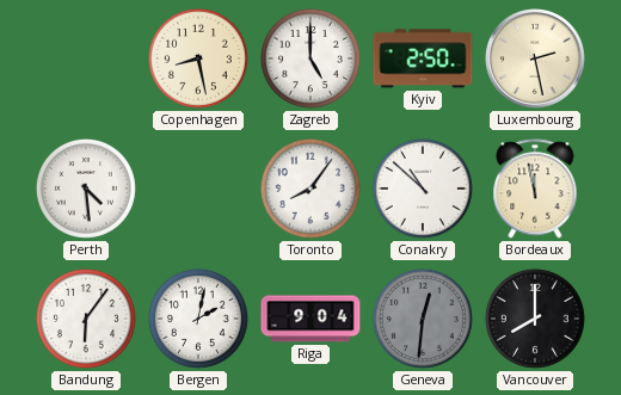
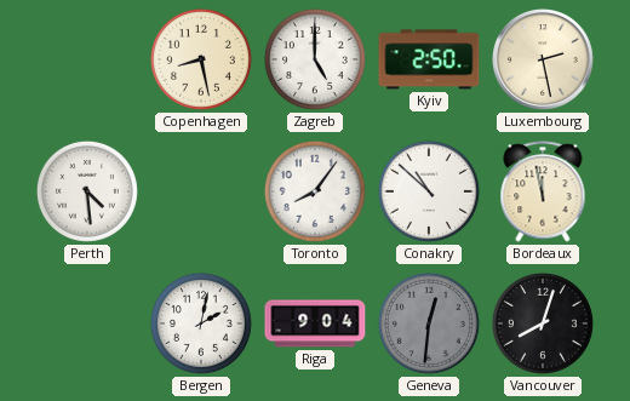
Bandung: 6:06 -> none
Vancouver: 8:00 -> 8:03
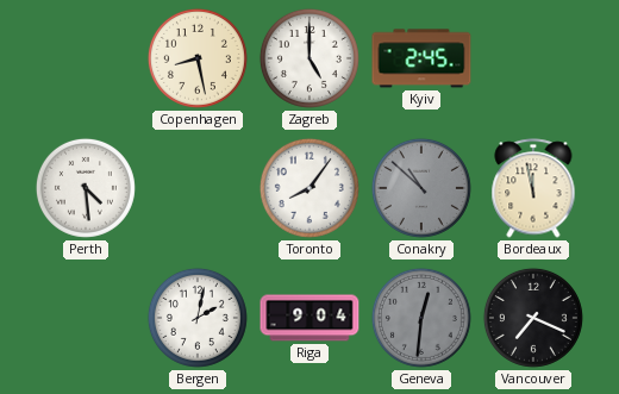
Kyiv: 2:50 -> 2:45
Luxembourg: 2:28 -> none
Conakry dial: white -> grey
Vancouver: 8:03 -> 7:19
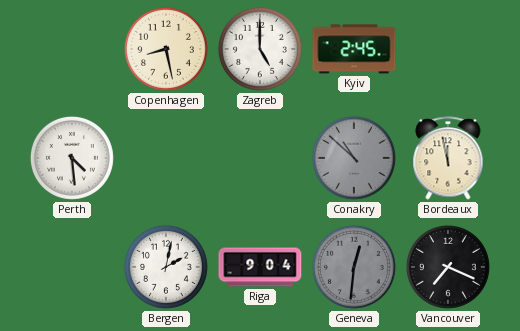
Toronto: 8:06 -> none
